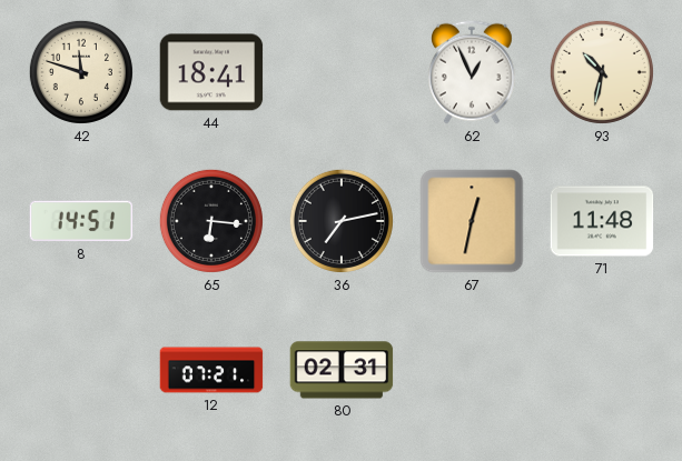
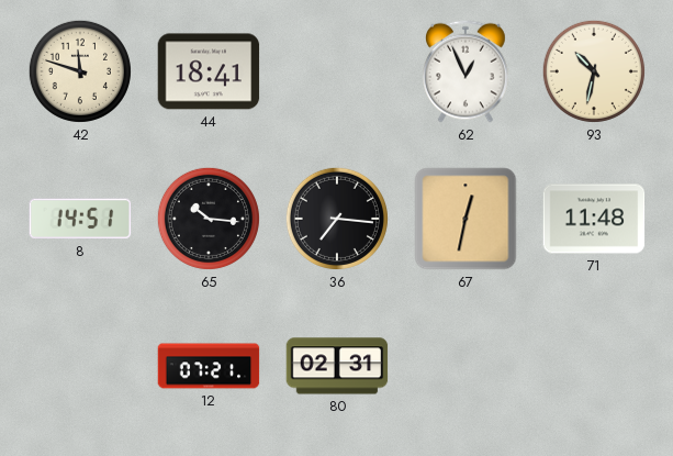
65: 6:16 -> 10:16
36: 7:13 -> 7:16
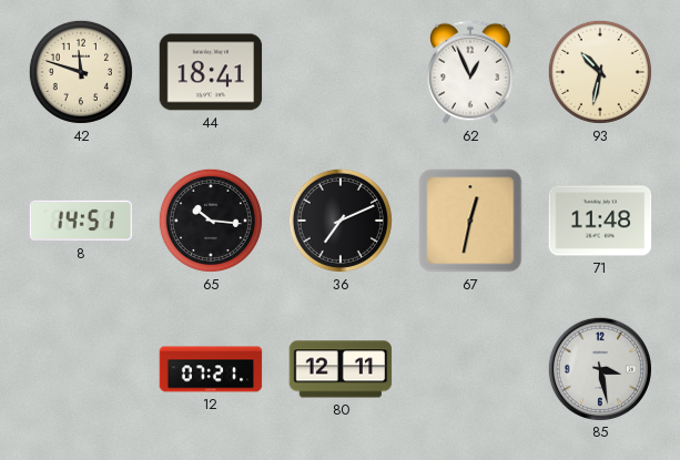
36: 7:16 -> 7:11
80: 02:31 -> 12:11
85: none -> 3:28
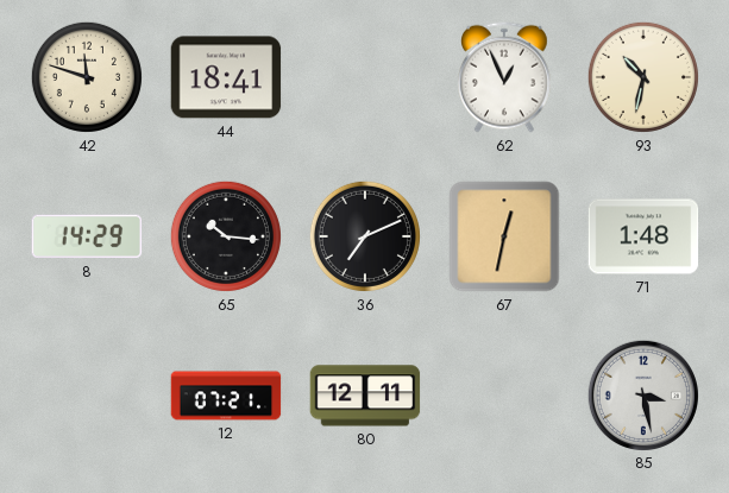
8: 14:51 -> 14:29
71: 11:48 -> 1:48
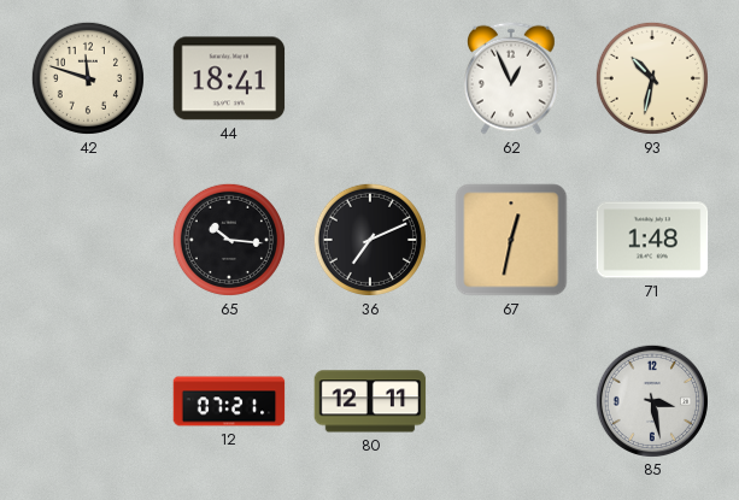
8: 14:29 -> none
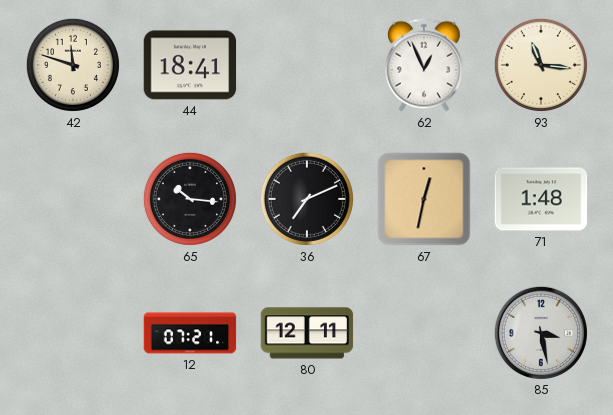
93: 10:32 -> 11:16
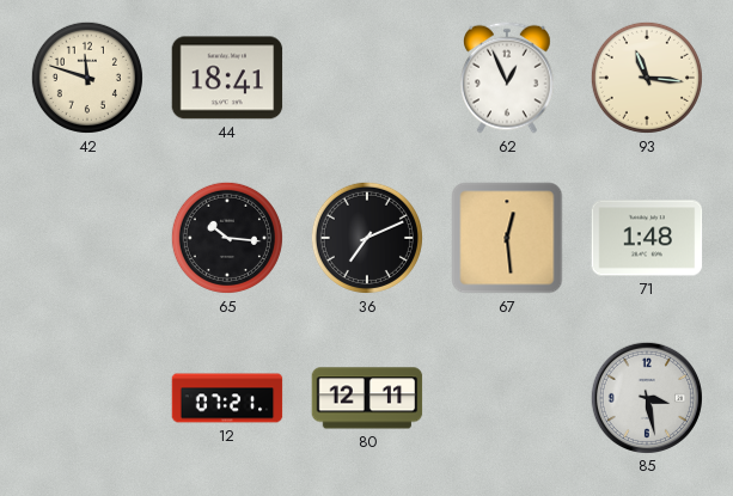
67: 12:32 -> 12:29
